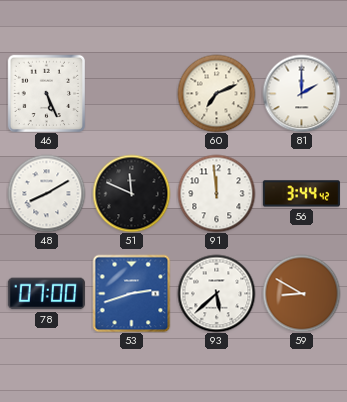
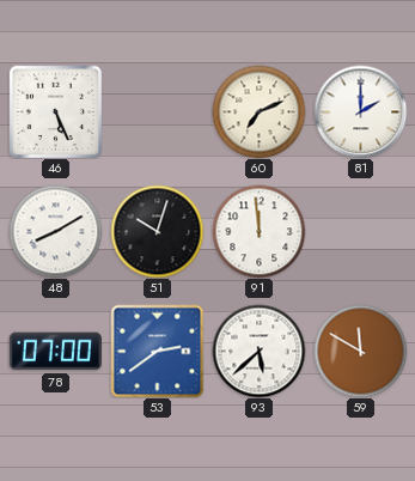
51: 11:49 -> 10:03
56: 3:44 -> none
53: 2:42 -> 2:39
59: 8:50 -> 11:50
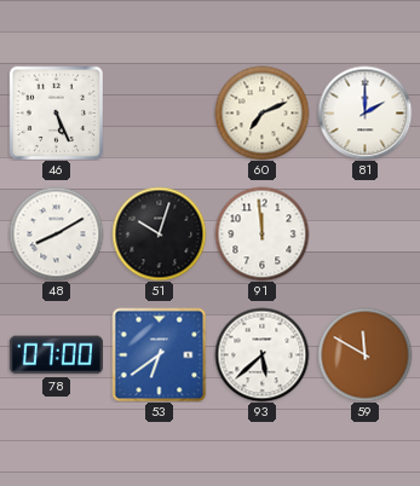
53: 2:39 -> 6:39
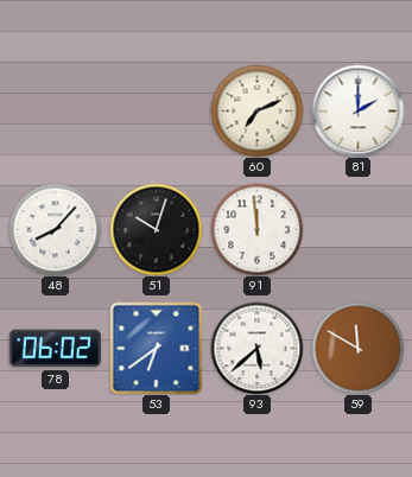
46: 5:26 -> none
48: 8:10 -> 8:07
78: 07:00 -> 06:02
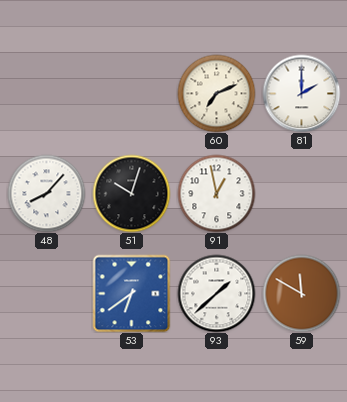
91: 11:59 -> 12:58
78: 06:02 -> none
93: 5:38 -> 1:38
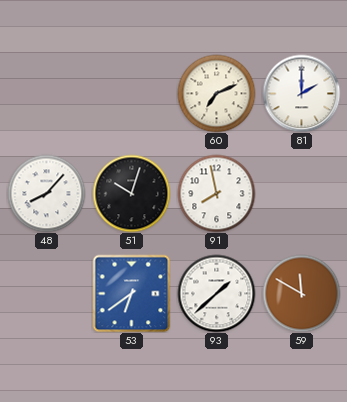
91: 12:58 -> 7:58
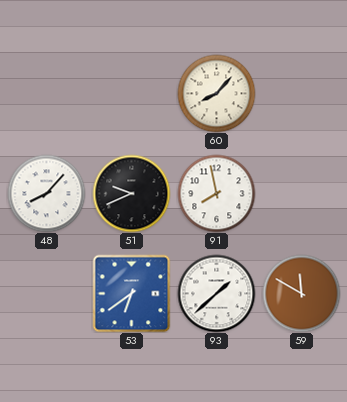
60: 7:11 -> 8:07
81: 2:00 -> none
51: 10:03 -> 9:41
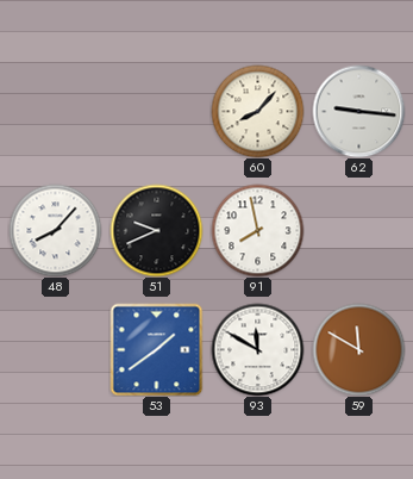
62: none -> 9:16
53: 6:39 -> 1:39
93: 1:38 -> 11:50
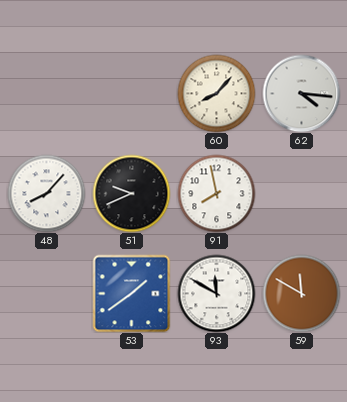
62: 9:16 -> 4:16
